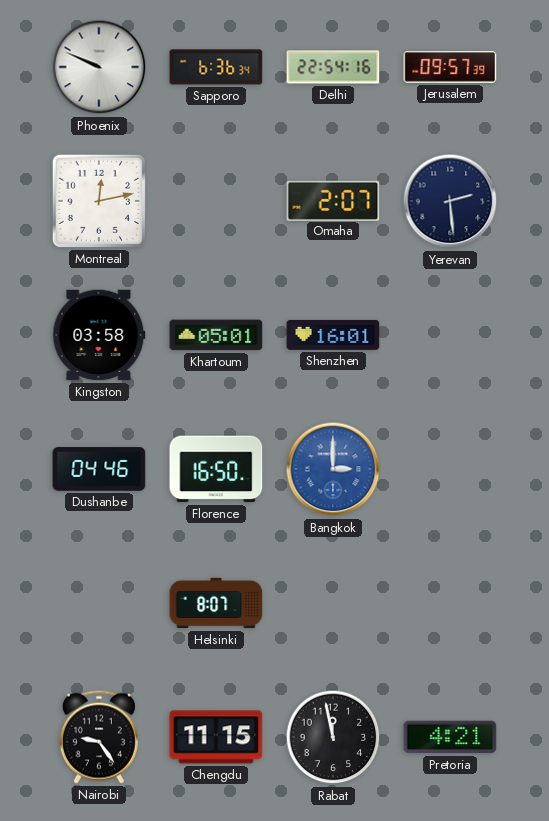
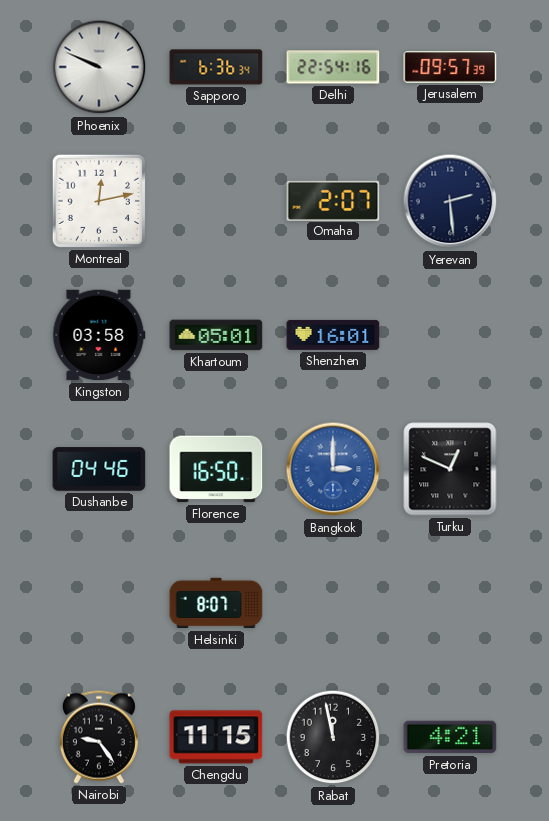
Turku: none -> 12:49
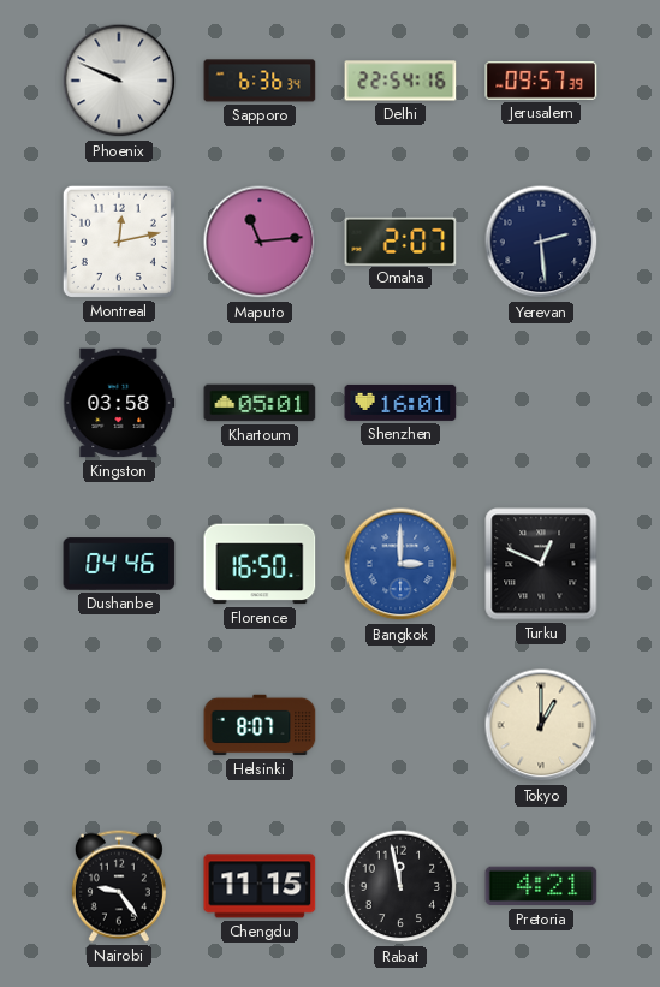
Maputo: none -> 11:14
Tokyo: none -> 1:00
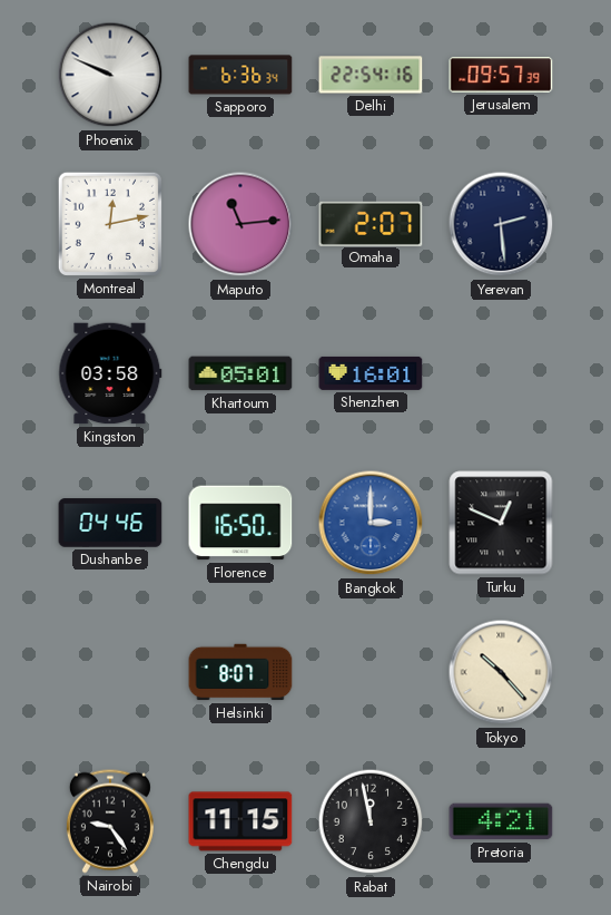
Tokyo: 1:00 -> 10:23
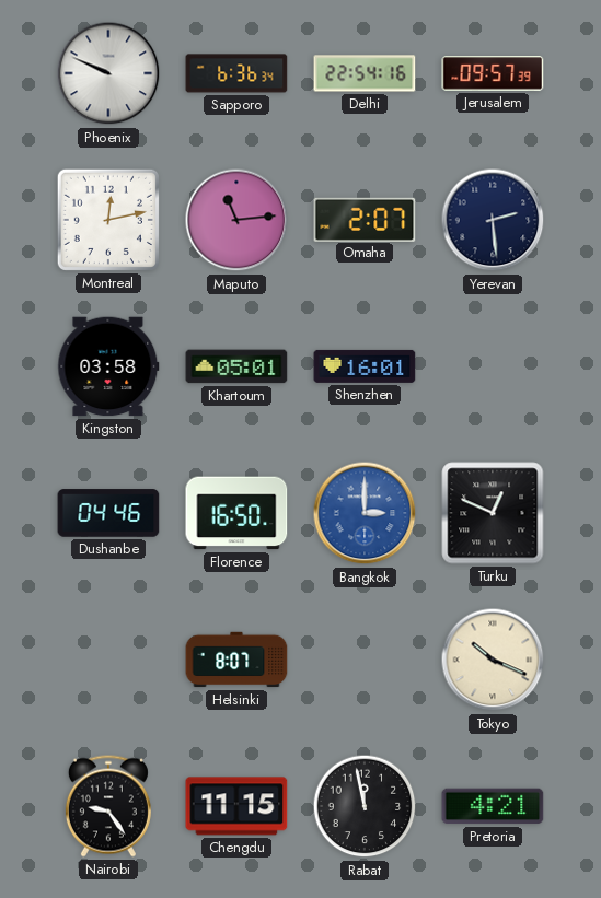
Tokyo: 10:23 -> 10:19
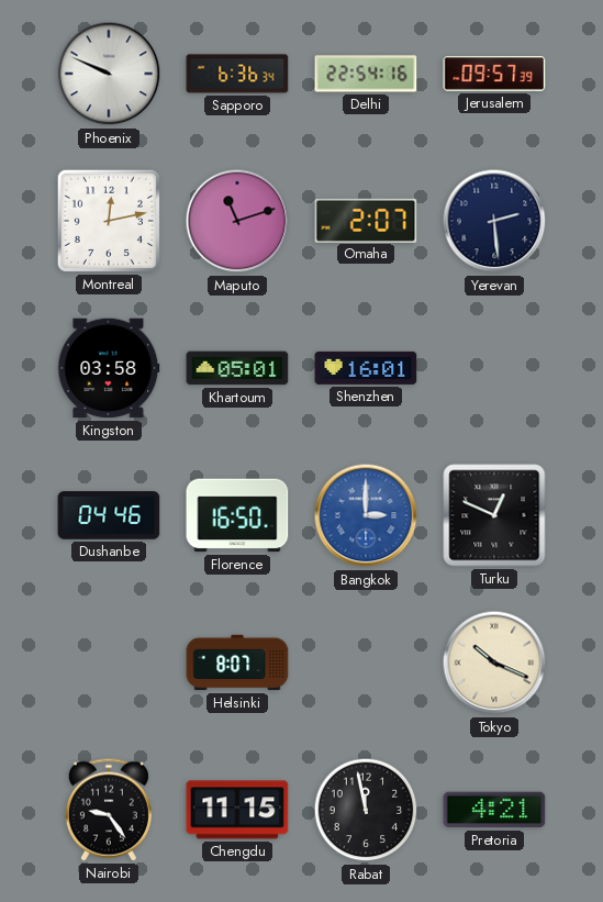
Maputo: 11:14 -> 11:12
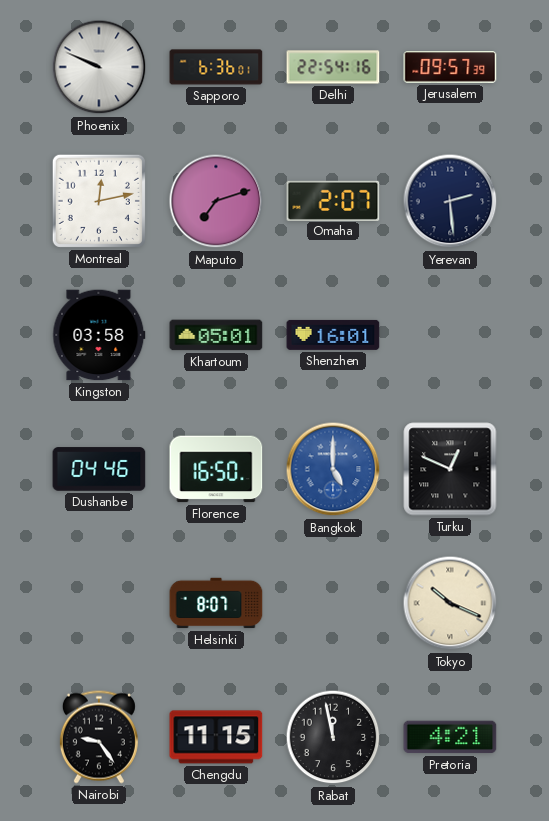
Sapporo: 6:36:34 -> 6:36:01
Maputo: 11:12 -> 7:12
Bangkok: 3:00 -> 5:00
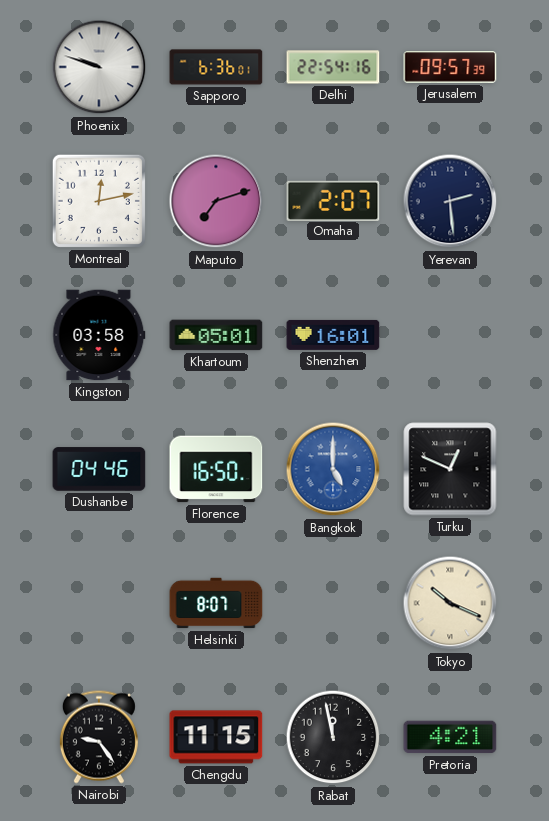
Phoenix: 9:49 -> 9:48
